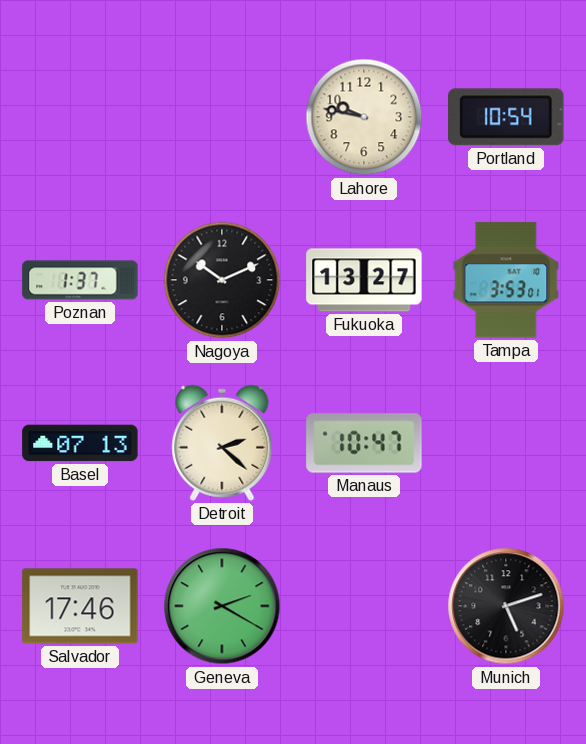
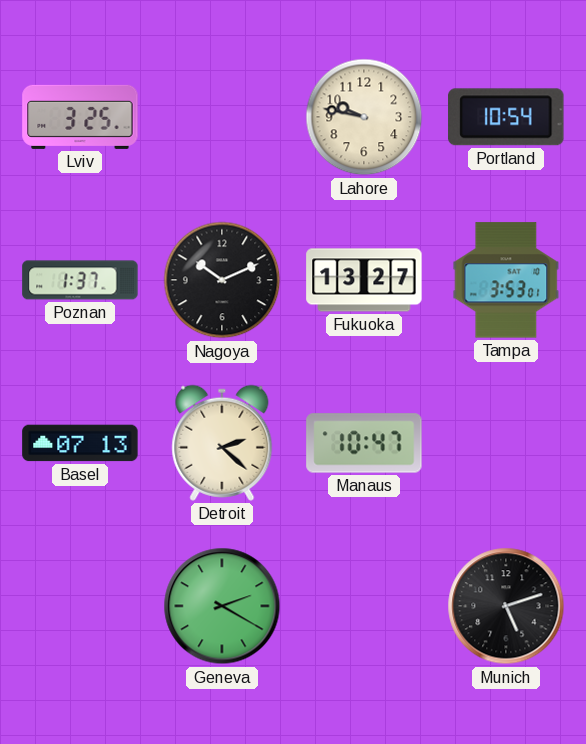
Lviv: none -> 3:25
Salvador: 17:46 -> none
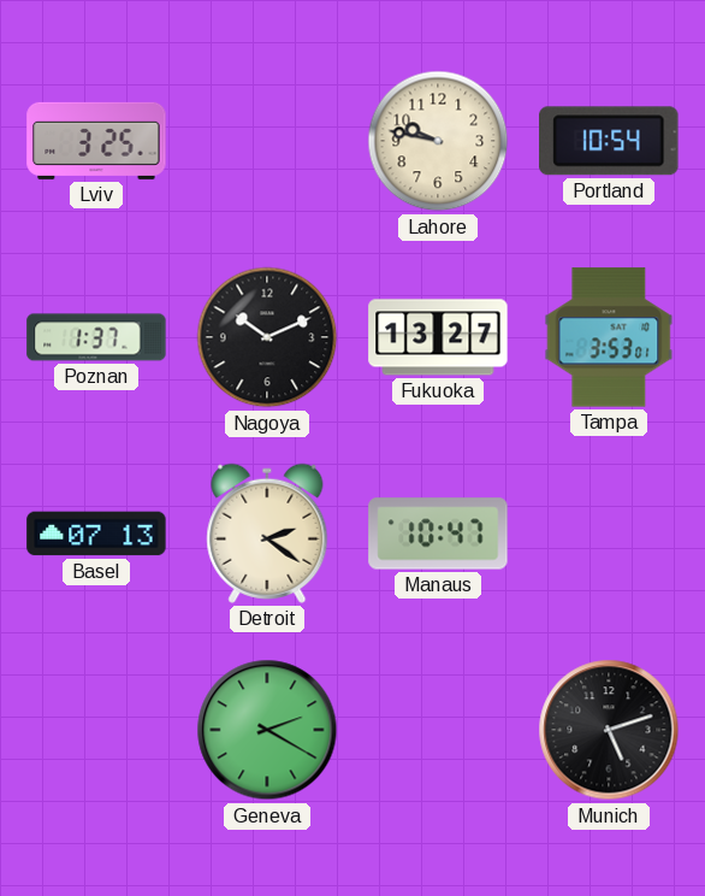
Detroit: 2:22 -> 2:21
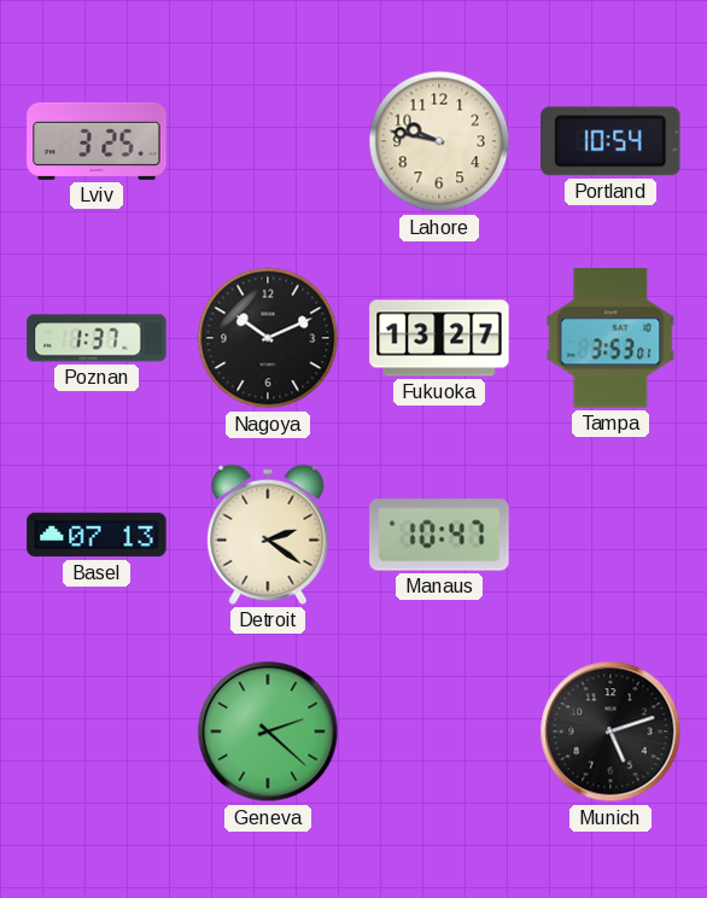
Geneva: 2:20 -> 2:22
